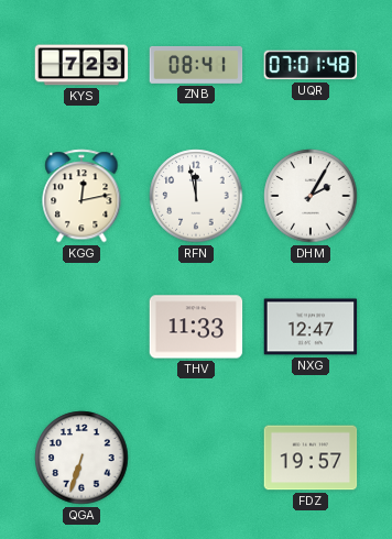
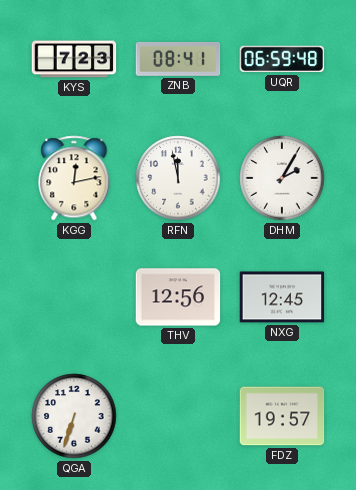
UQR: 07:01 -> 06:59
THV: 11:33 -> 12:56
NXG: 12:47 -> 12:45
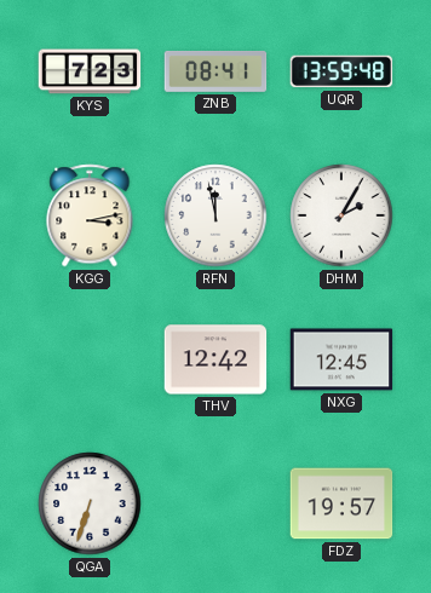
UQR: 06:59 -> 13:59
KGG: 12:13 -> 3:13
THV: 12:56 -> 12:42
